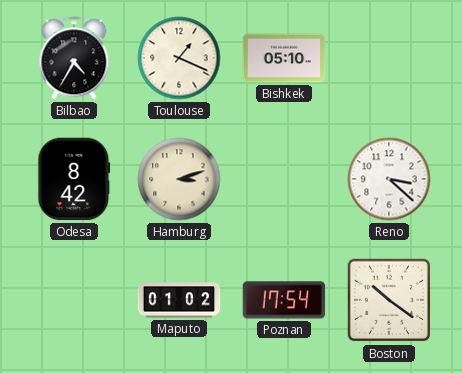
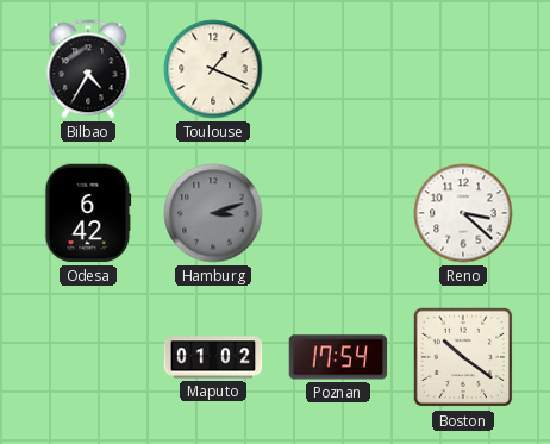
Bishkek: 05:10 -> none
Odesa: 8:42 -> 6:42
Hamburg dial: cream -> grey
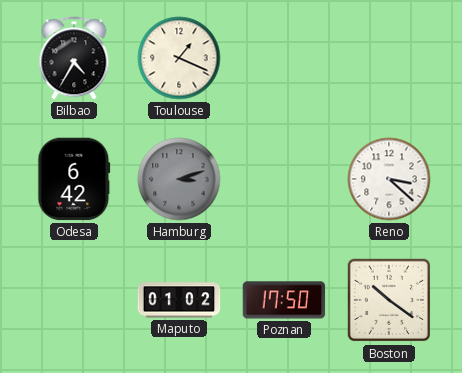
Poznan: 17:54 -> 17:50
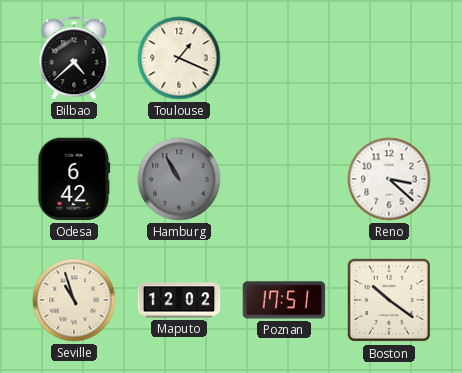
Bilbao: 4:35 -> 4:38
Hamburg: 3:12 -> 10:55
Seville: none -> 10:57
Maputo: 01:02 -> 12:02
Poznan: 17:50 -> 17:51
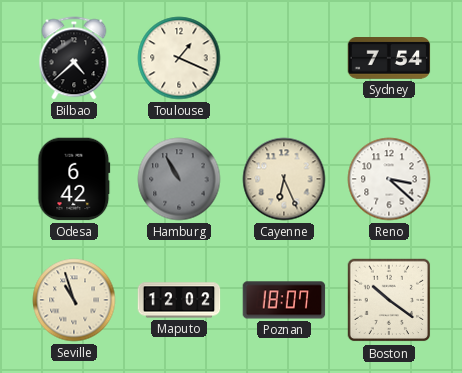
Sydney: none -> 7:54
Cayenne: none -> 6:26
Poznan: 17:51 -> 18:07
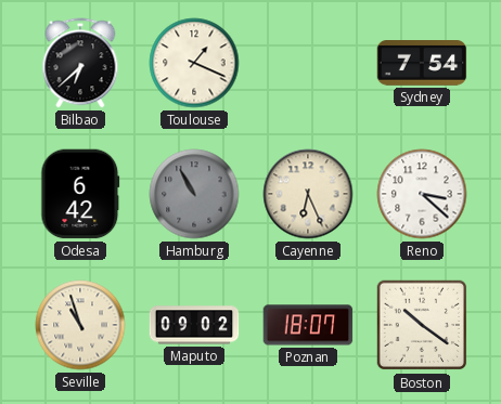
Bilbao: 4:38 -> 6:38
Maputo: 12:02 -> 09:02
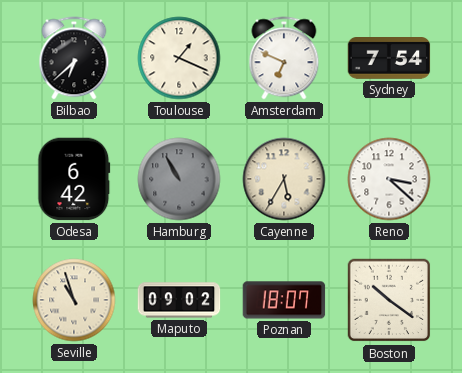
Amsterdam: none -> 6:49
Cayenne: 6:26 -> 5:35
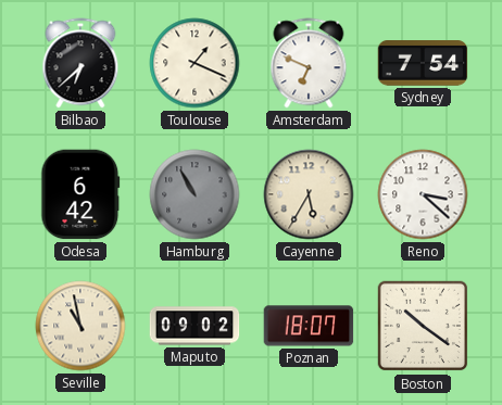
Seville: 10:57 -> 10:58
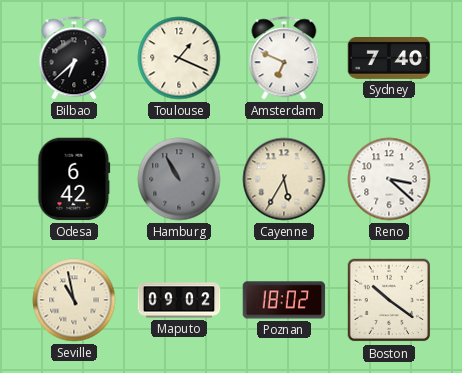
Sydney: 7:54 -> 7:40
Poznan: 18:07 -> 18:02
